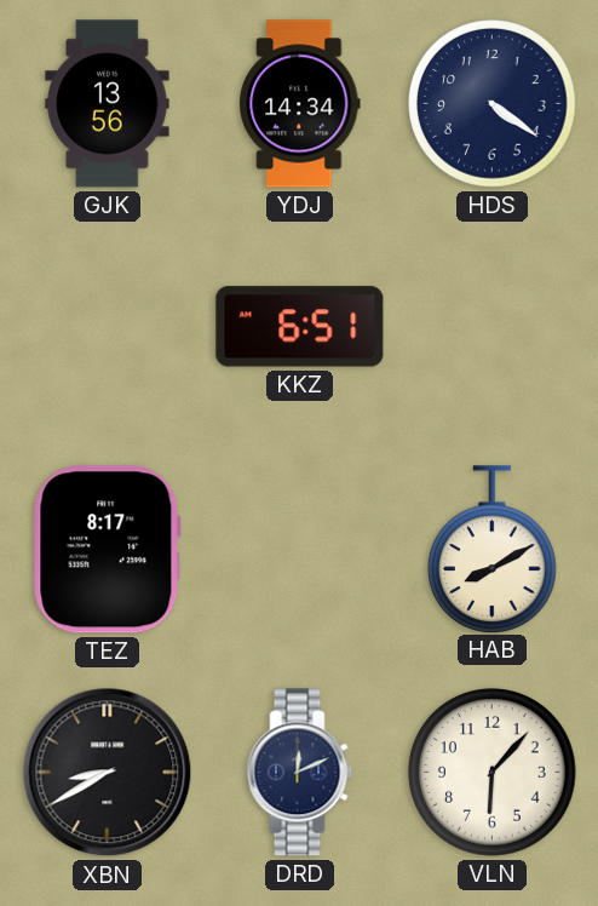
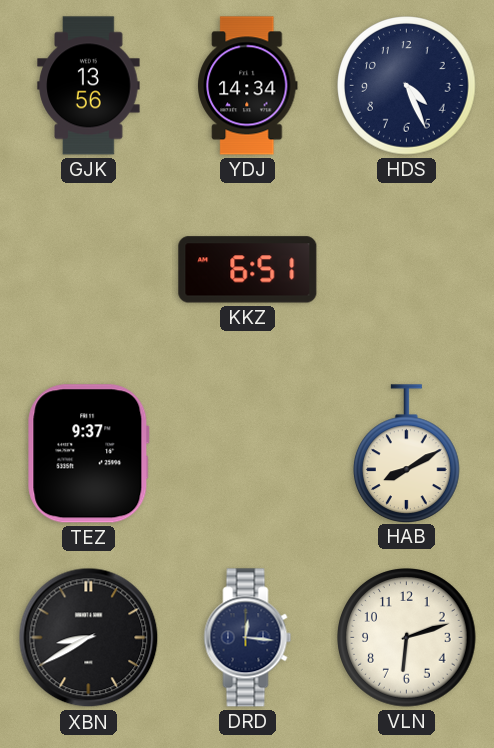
HDS: 4:21 -> 4:26
TEZ: 8:17 -> 9:37
DRD: 12:11 -> 12:16
VLN: 6:07 -> 6:12
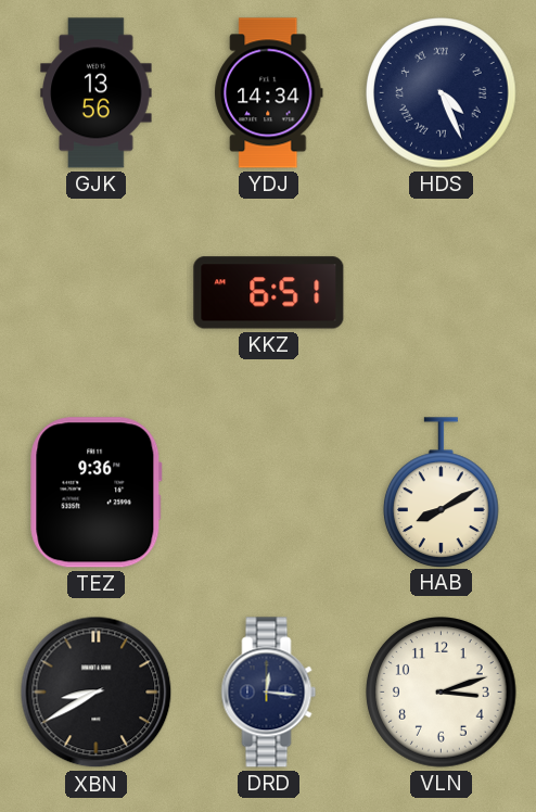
HDS numerals: Arabic -> Roman
TEZ: 9:37 -> 9:36
VLN: 6:12 -> 3:12
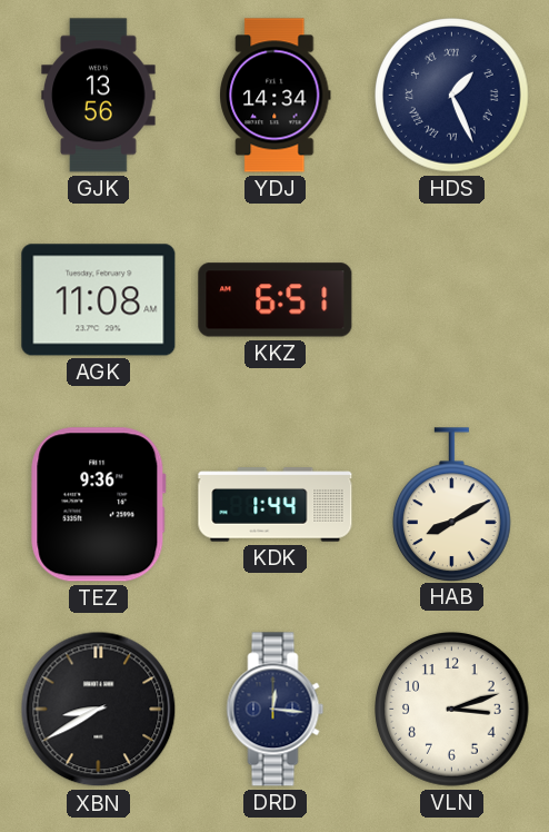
HDS: 4:26 -> 1:26
AGK: none -> 11:08
KDK: none -> 1:44
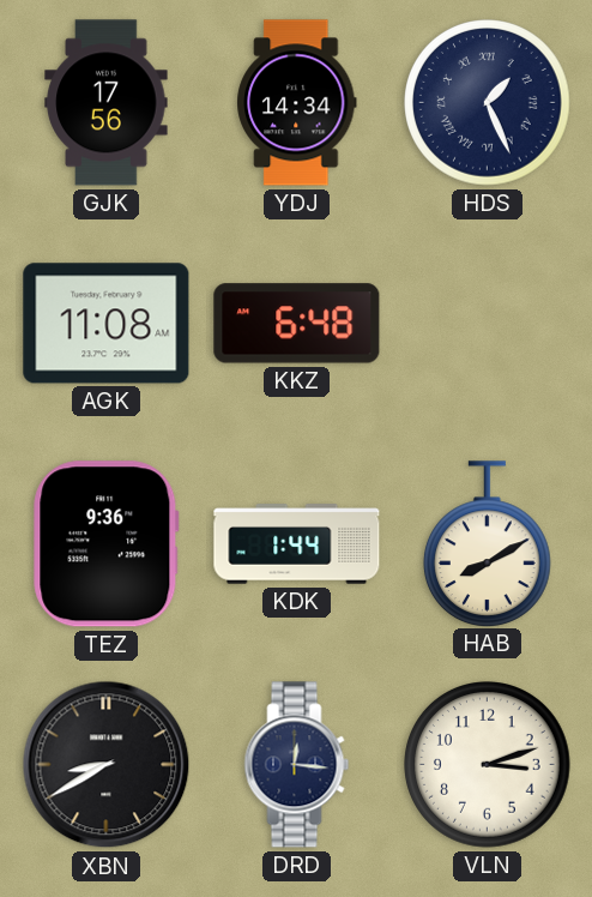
GJK: 13:56 -> 17:56
KKZ: 6:51 -> 6:48
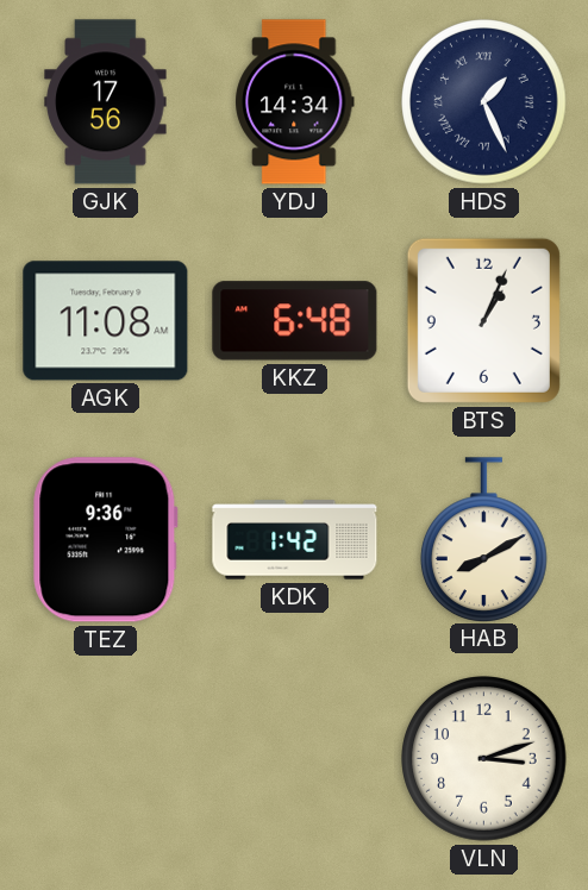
BTS: none -> 1:04
KDK: 1:44 -> 1:42
XBN: 8:40 -> none
DRD: 12:16 -> none
